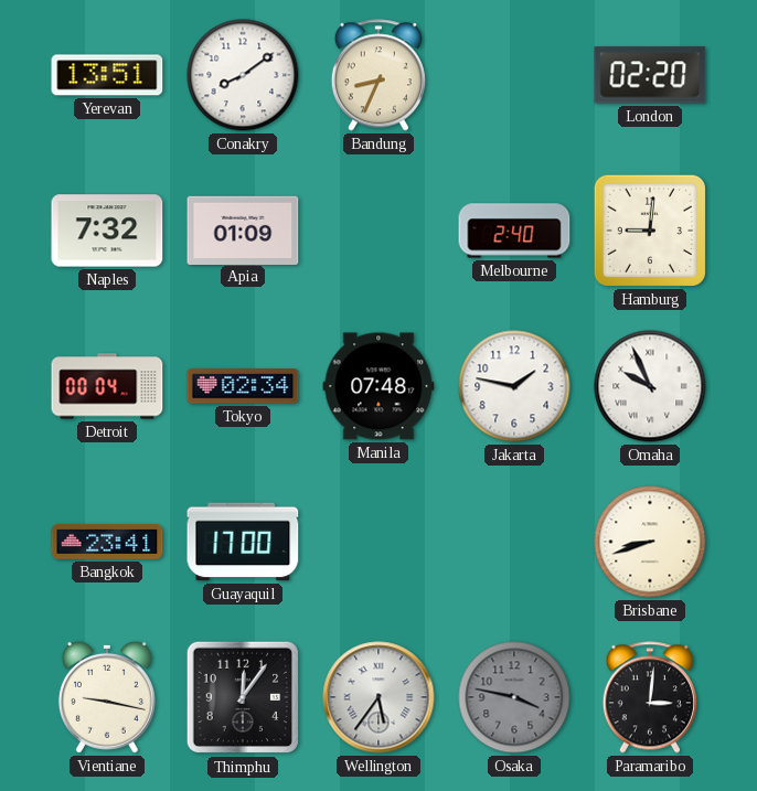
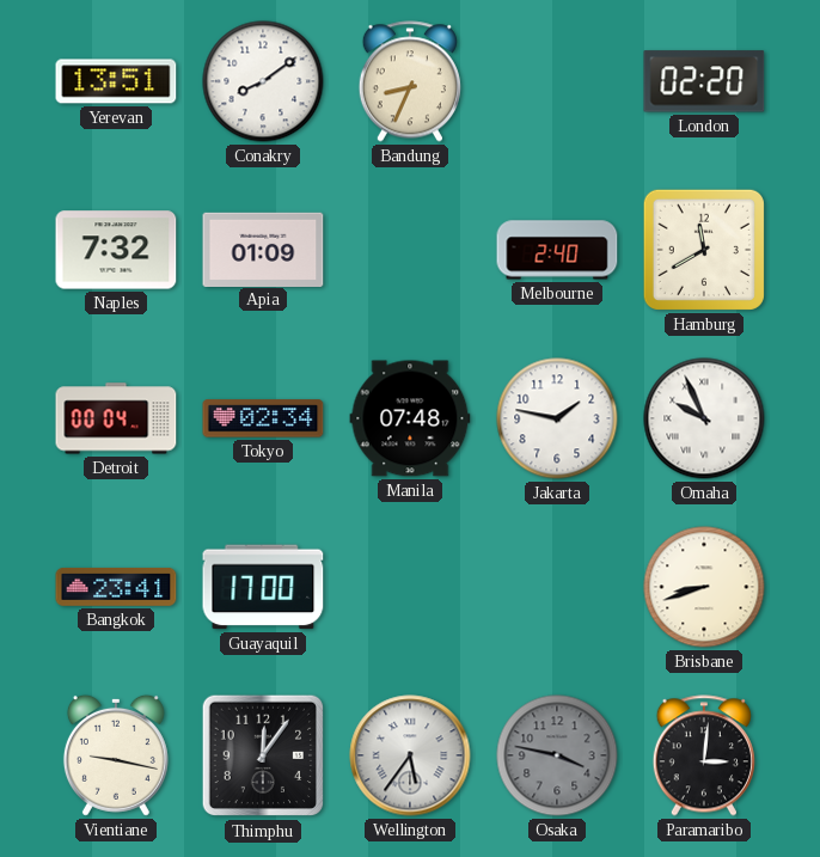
Hamburg: 9:01 -> 11:40
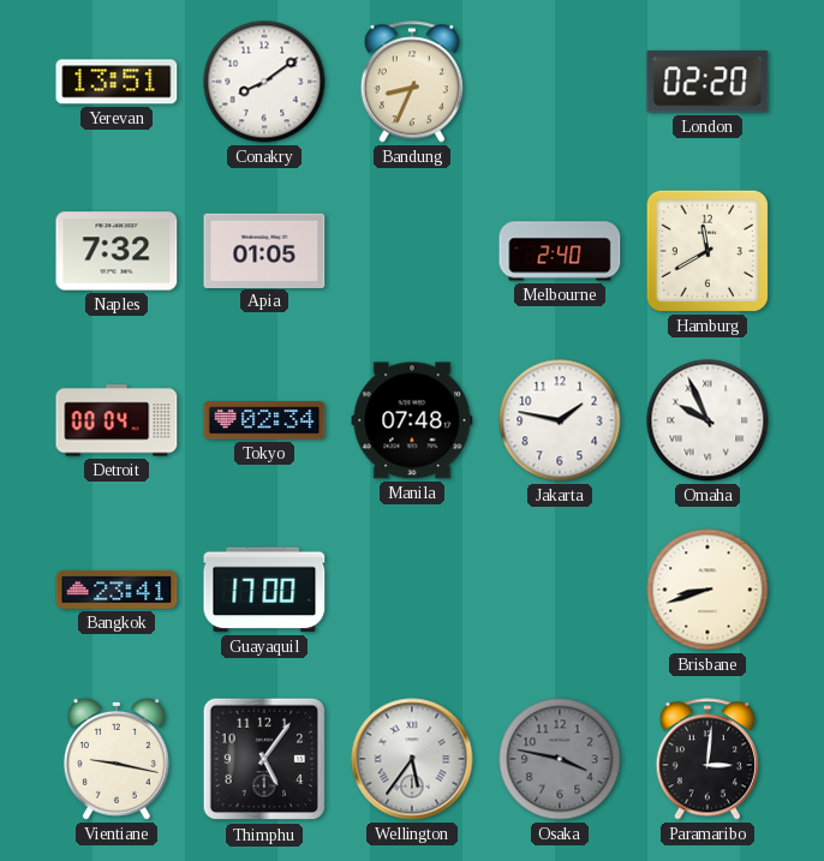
Apia: 01:09 -> 01:05
Thimphu: 12:06 -> 5:06
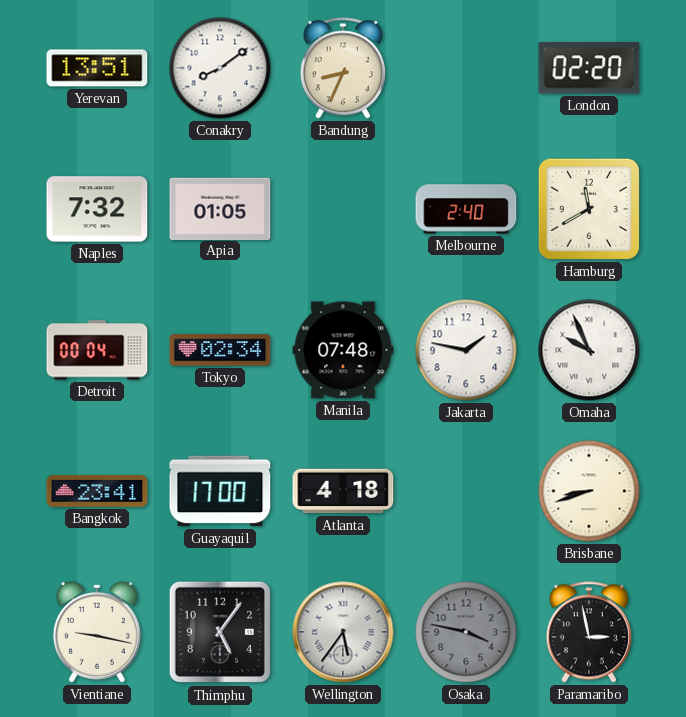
Atlanta: none -> 4:18
Paramaribo: 3:01 -> 2:58
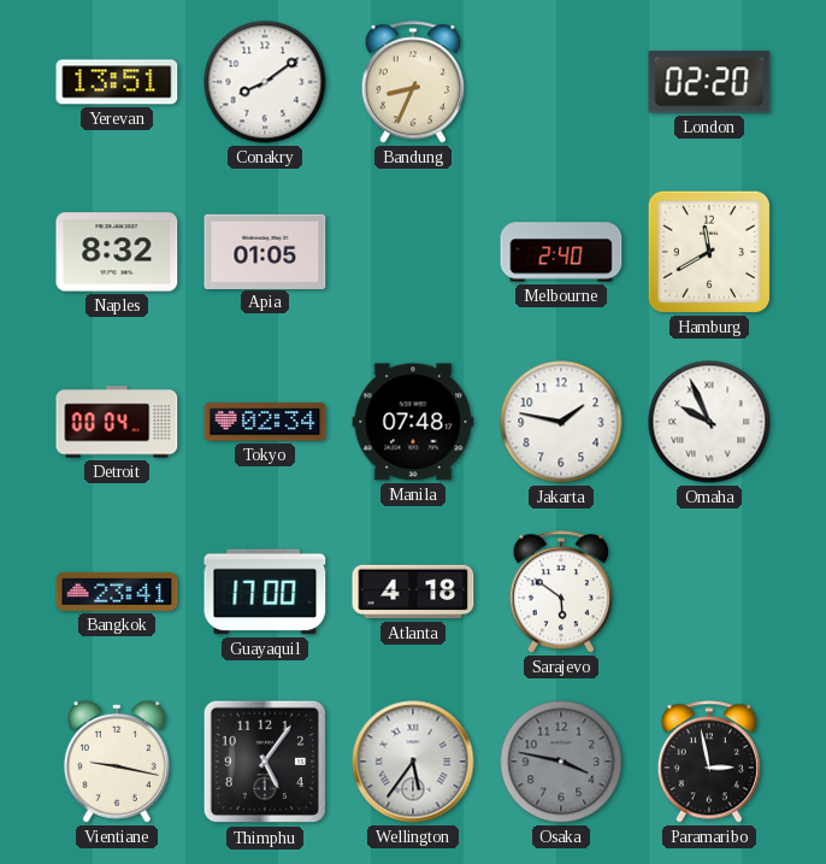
Naples: 7:32 -> 8:32
Sarajevo: none -> 5:51
Brisbane: 8:42 -> none
